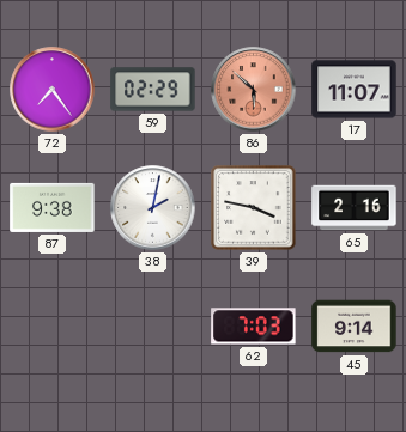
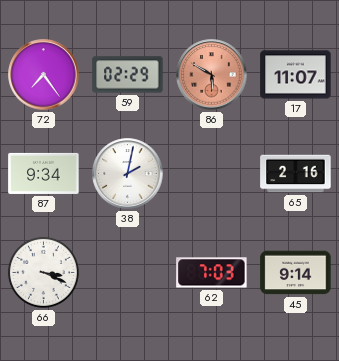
86: 5:52 -> 5:50
87: 9:38 -> 9:34
39: 3:47 -> none
66: none -> 3:19
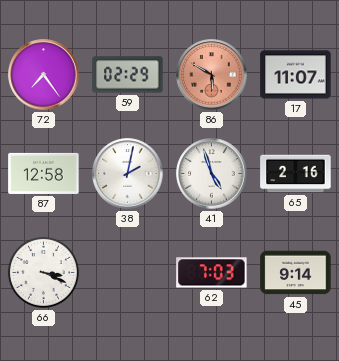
87: 9:34 -> 12:58
41: none -> 4:57
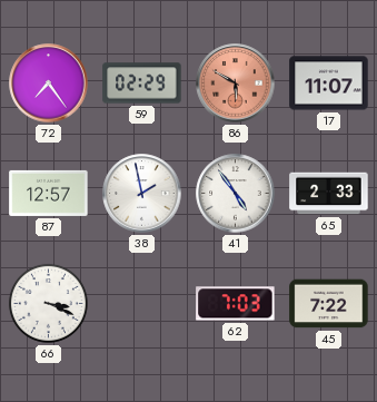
87: 12:58 -> 12:57
38: 2:02 -> 1:58
41: 4:57 -> 4:54
65: 2:16 -> 2:33
45: 9:14 -> 7:22
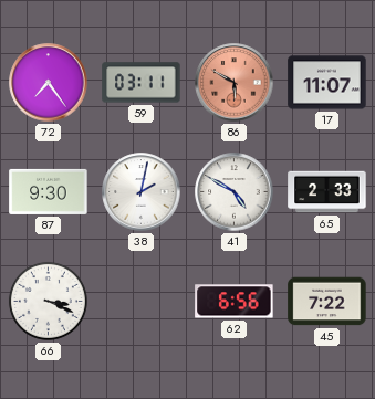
59: 02:29 -> 03:11
87: 12:57 -> 9:30
38: 1:58 -> 2:02
41: 4:54 -> 4:50
62: 7:03 -> 6:56
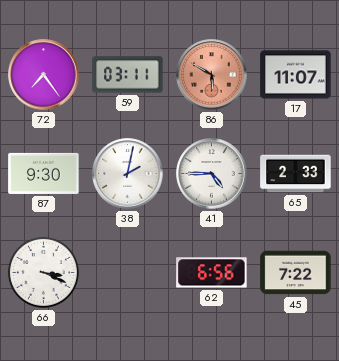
41: 4:50 -> 4:45
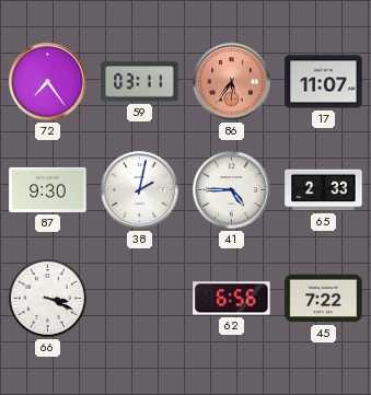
86: 5:50 -> 5:36
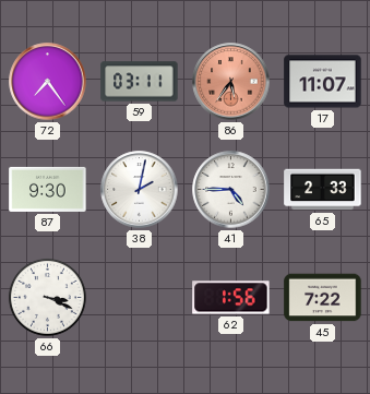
62: 6:56 -> 1:56
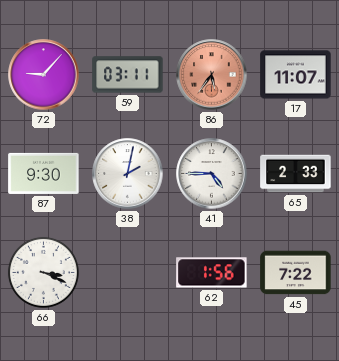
72: 7:24 -> 9:07
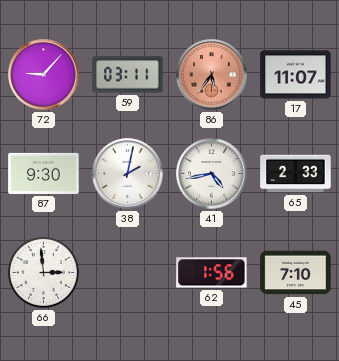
41: 4:45 -> 4:43
66: 3:19 -> 2:59
45: 7:22 -> 7:10
